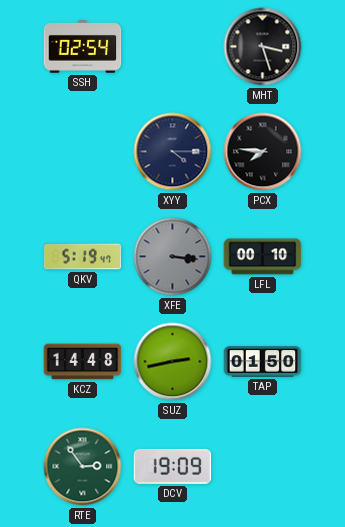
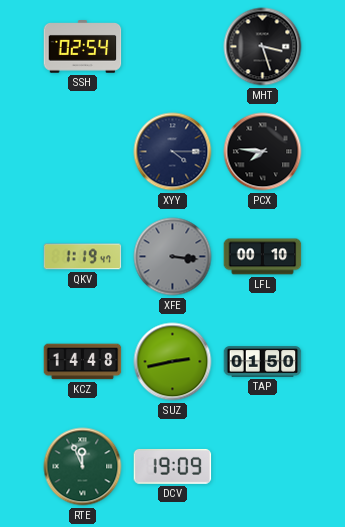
QKV: 5:19 -> 1:19
RTE: 2:54 -> 11:56
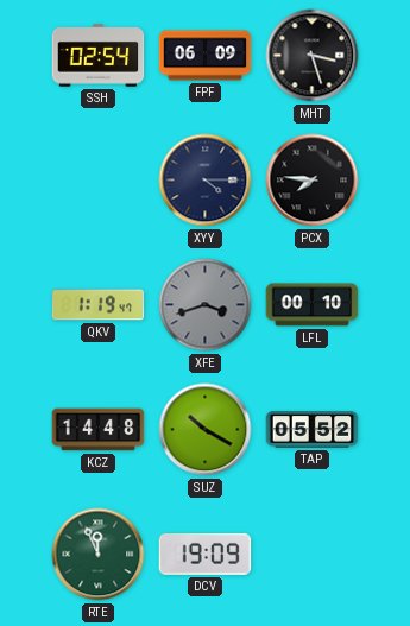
FPF: none -> 06:09
XFE: 3:16 -> 3:42
SUZ: 2:43 -> 10:20
TAP: 01:50 -> 05:52
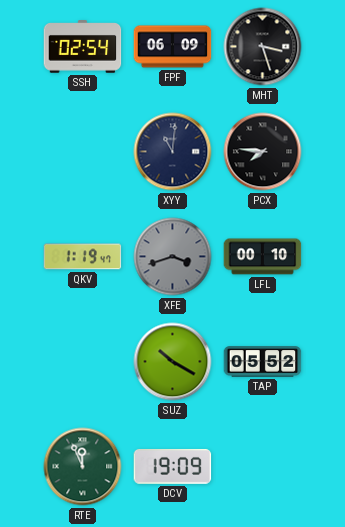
XYY: 4:15 -> 11:01
KCZ: 14:48 -> none
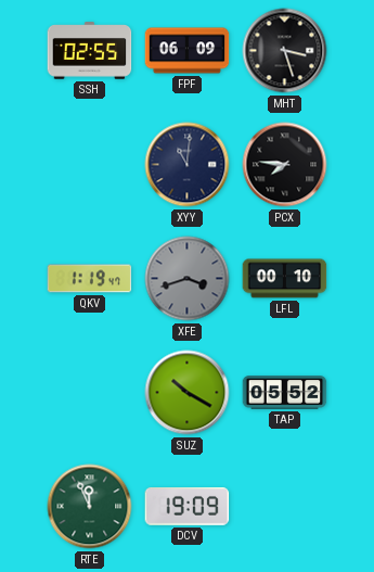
SSH: 02:54 -> 02:55
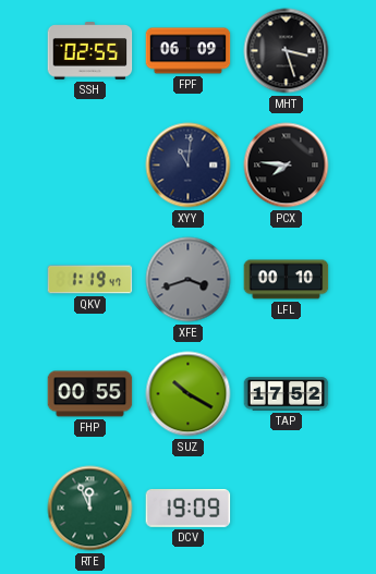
FHP: none -> 00:55
TAP: 05:52 -> 17:52
